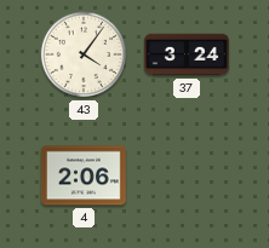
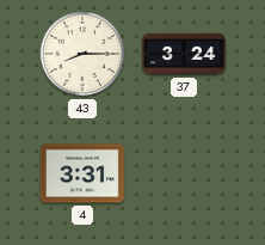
43: 4:06 -> 8:15
4: 2:06 -> 3:31
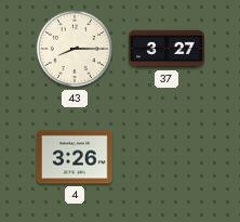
37: 3:24 -> 3:27
4: 3:31 -> 3:26
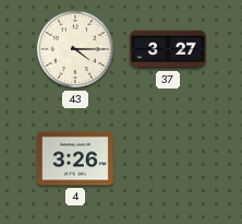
43: 8:15 -> 4:15
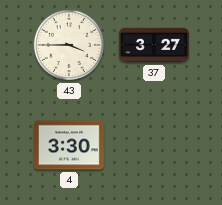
43: 4:15 -> 3:45
4: 3:26 -> 3:30
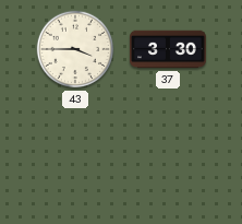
37: 3:27 -> 3:30
4: 3:30 -> none
